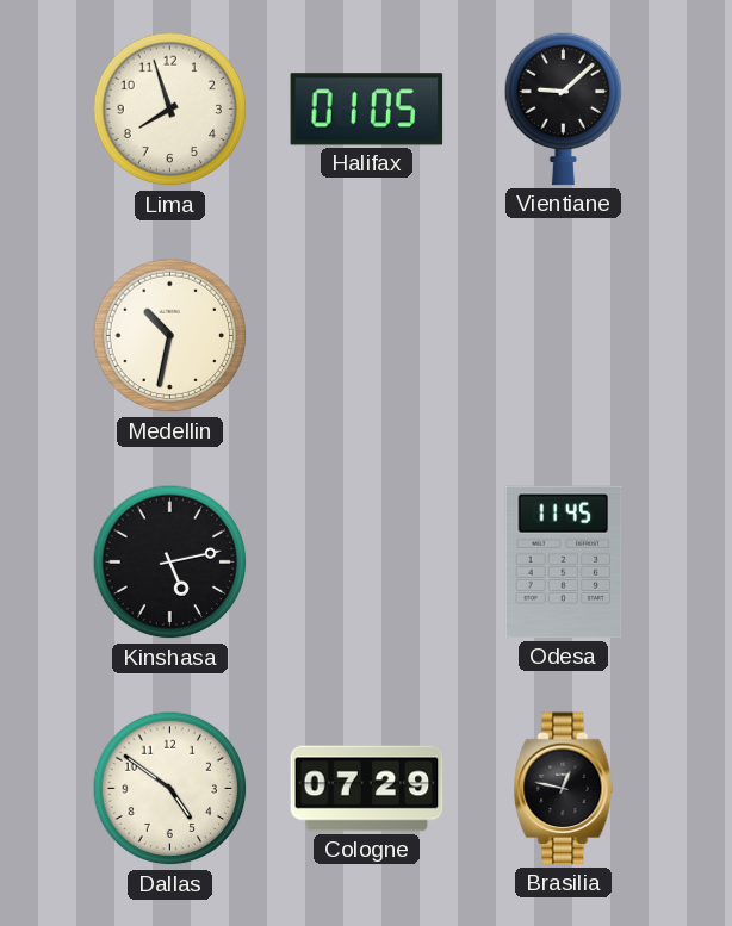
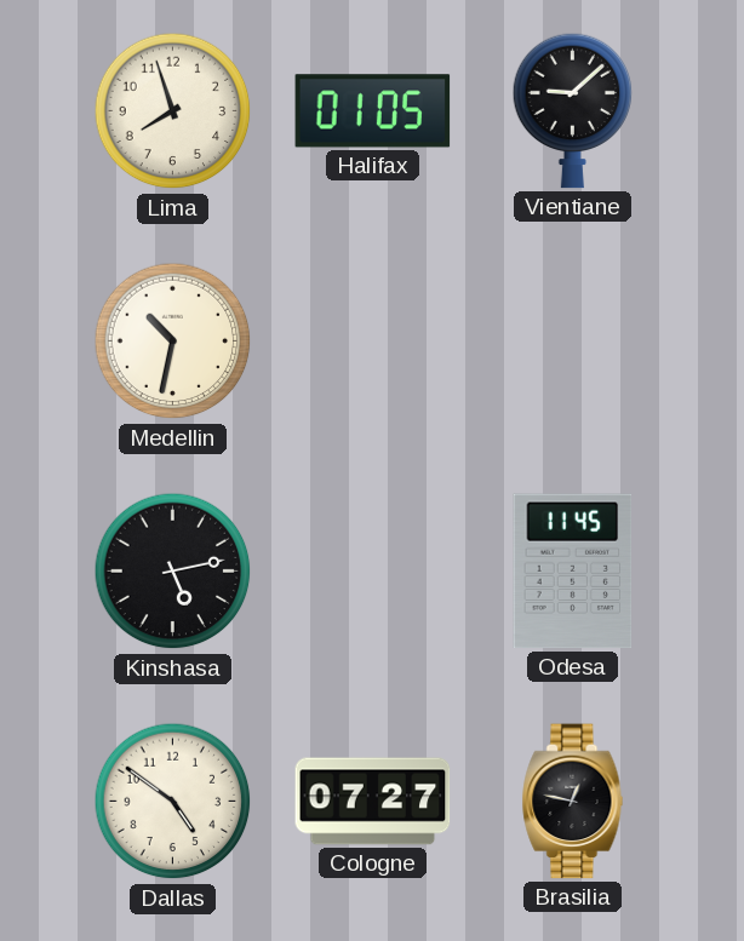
Cologne: 07:29 -> 07:27
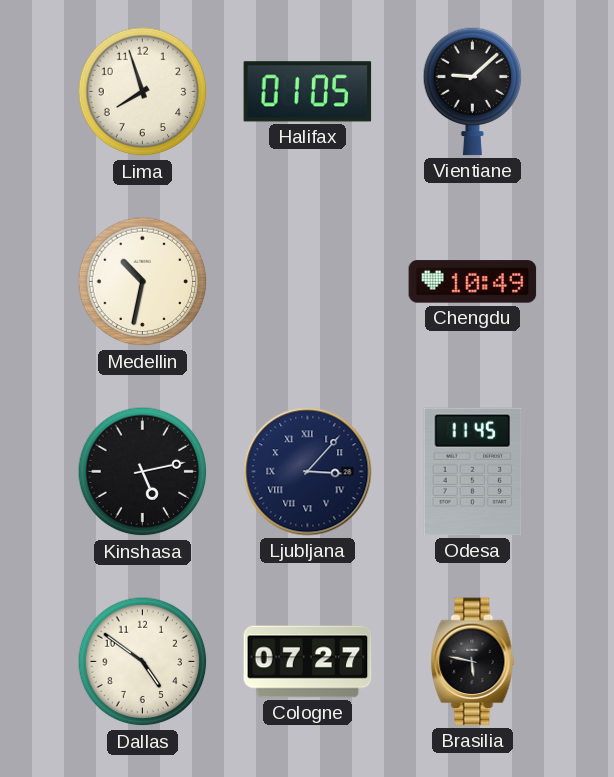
Chengdu: none -> 10:49
Ljubljana: none -> 3:07
Brasilia: 12:47 -> 5:47
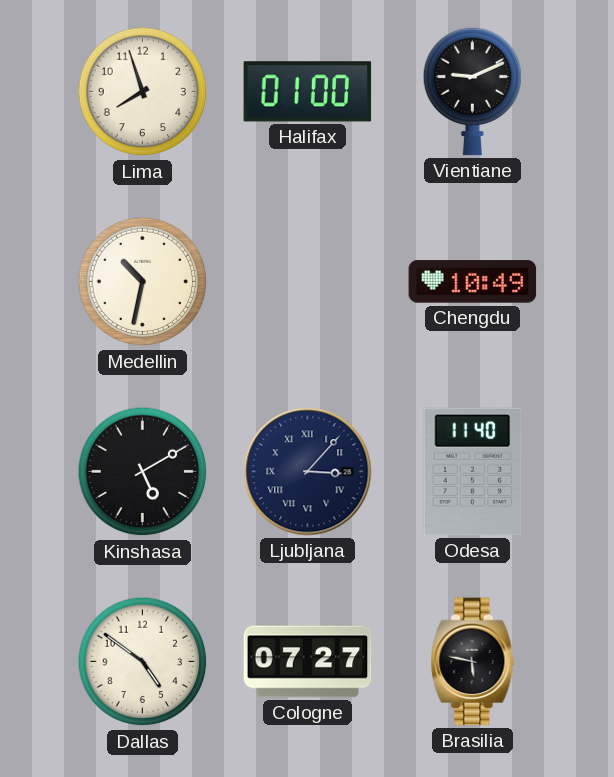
Halifax: 01:05 -> 01:00
Vientiane: 9:08 -> 9:11
Kinshasa: 5:13 -> 5:10
Odesa: 11:45 -> 11:40
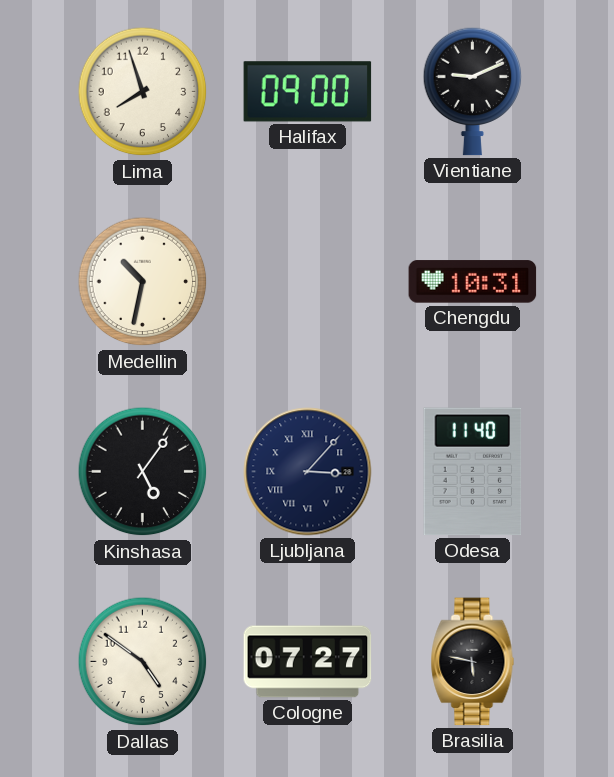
Halifax: 01:00 -> 09:00
Chengdu: 10:49 -> 10:31
Kinshasa: 5:10 -> 5:06
